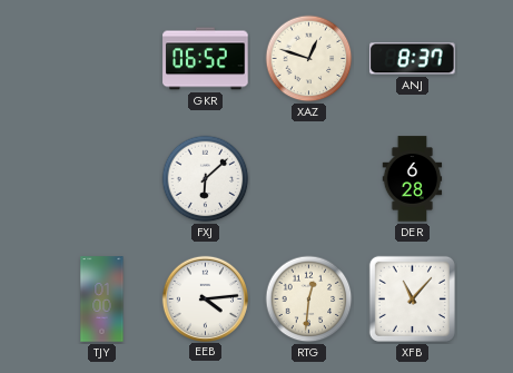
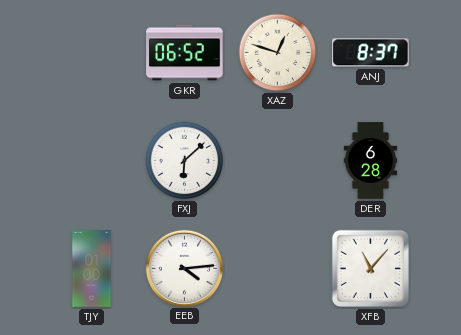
RTG: 12:31 -> none
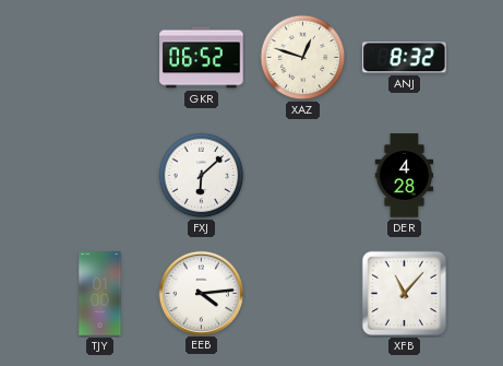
ANJ: 8:37 -> 8:32
DER: 6:28 -> 4:28
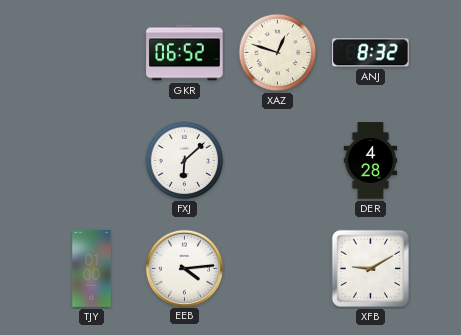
XFB: 11:07 -> 9:10
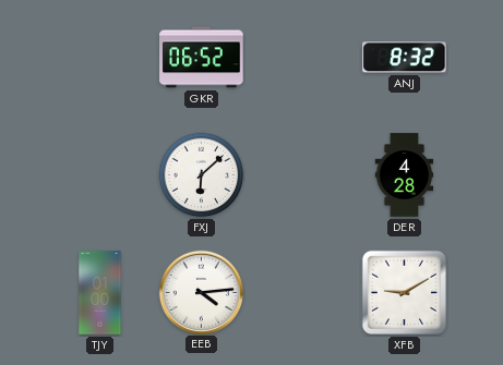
XAZ: 12:48 -> none
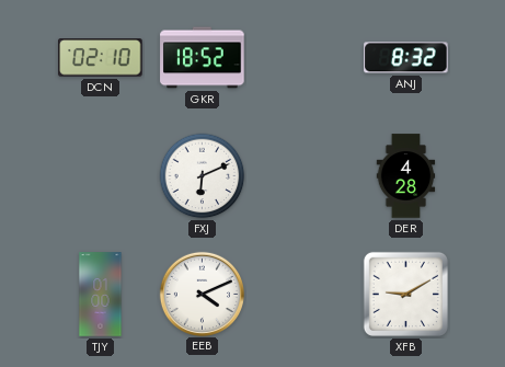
DCN: none -> 02:10
GKR: 06:52 -> 18:52
FXJ: 6:08 -> 6:11
EEB: 4:14 -> 4:11
